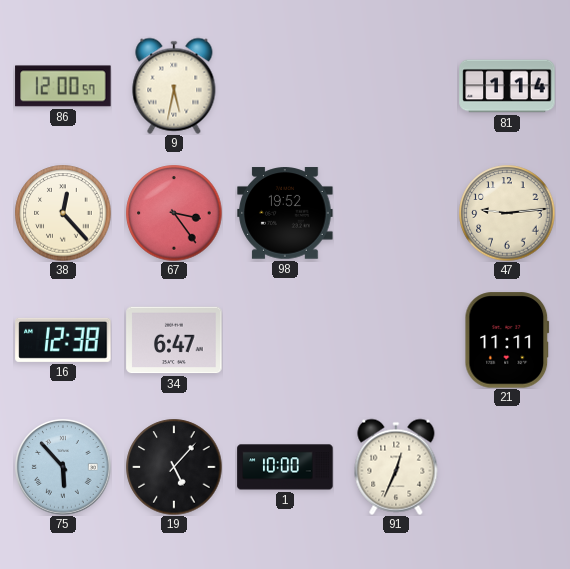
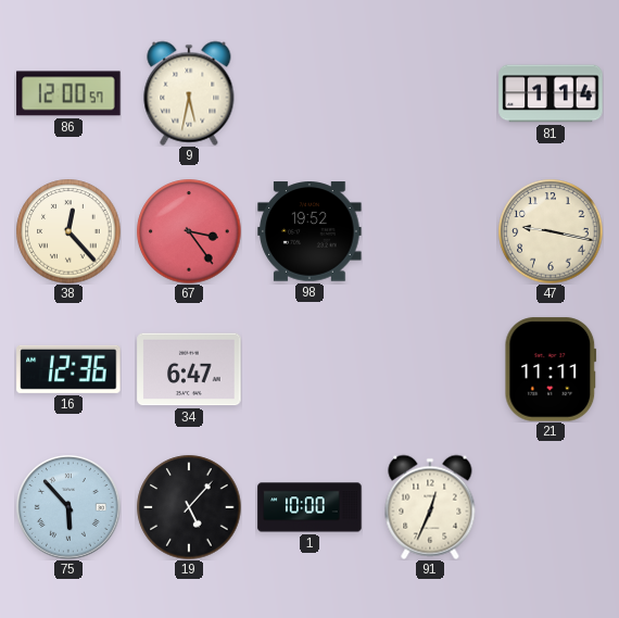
47: 9:14 -> 9:17
16: 12:38 -> 12:36
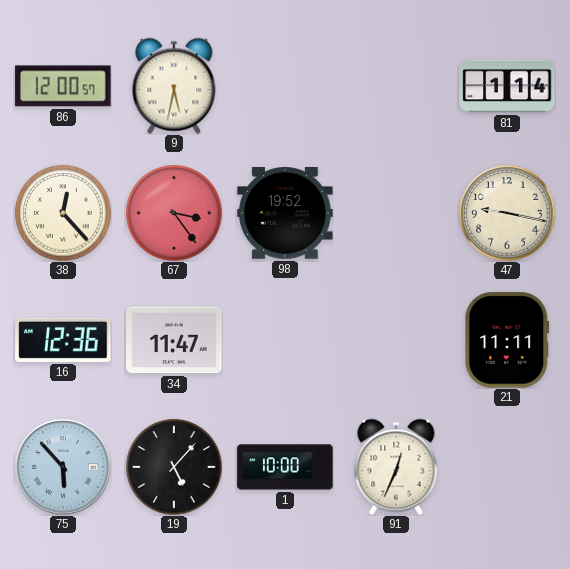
34: 6:47 -> 11:47
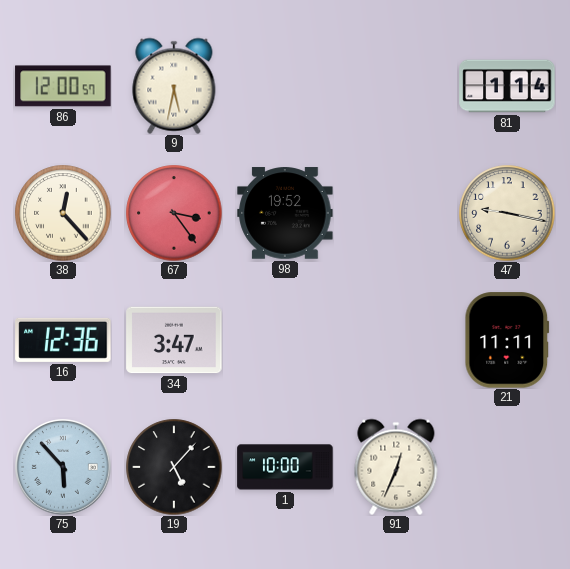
34: 11:47 -> 3:47
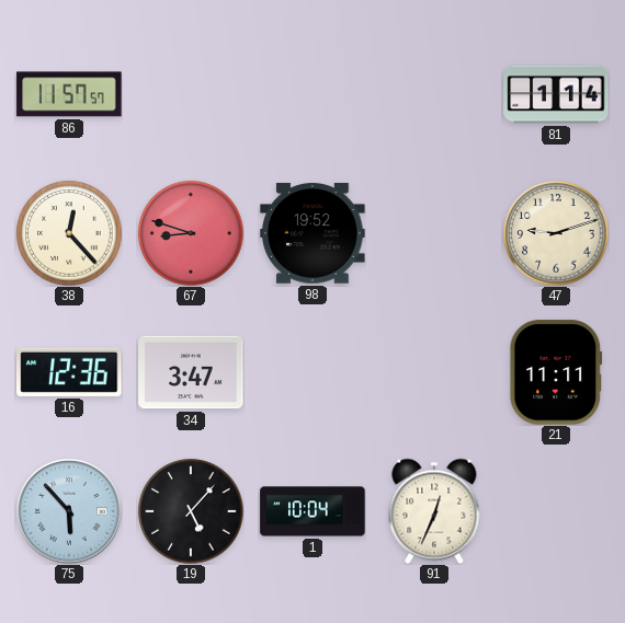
86: 12:00 -> 11:57
9: 5:32 -> none
67: 3:24 -> 8:48
47: 9:17 -> 9:12
1: 10:00 -> 10:04
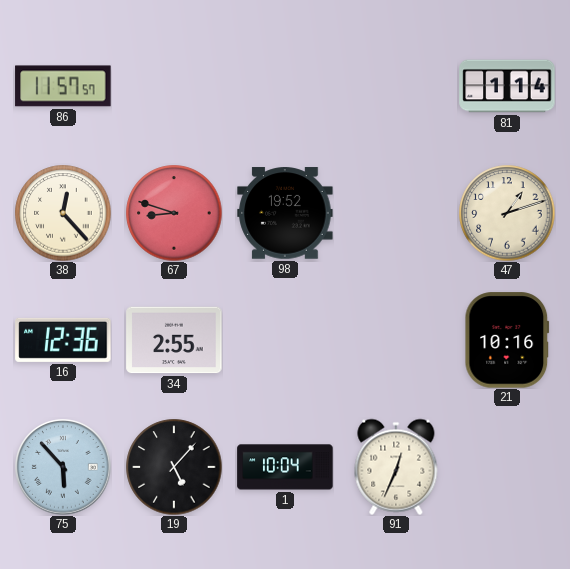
47: 9:12 -> 1:12
34: 3:47 -> 2:55
21: 11:11 -> 10:16
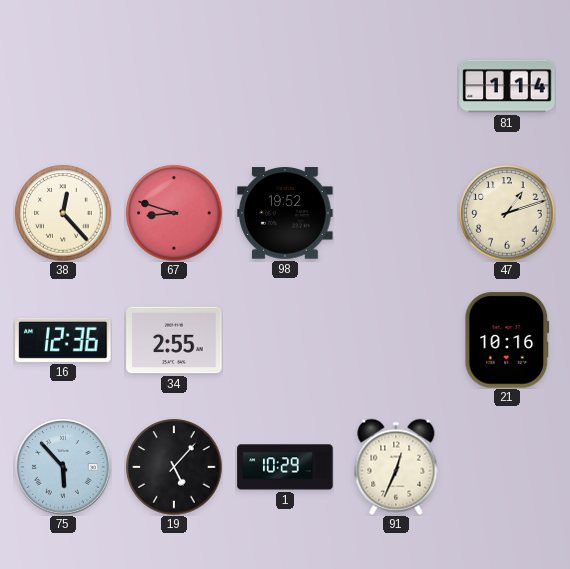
86: 11:57 -> none
1: 10:04 -> 10:29
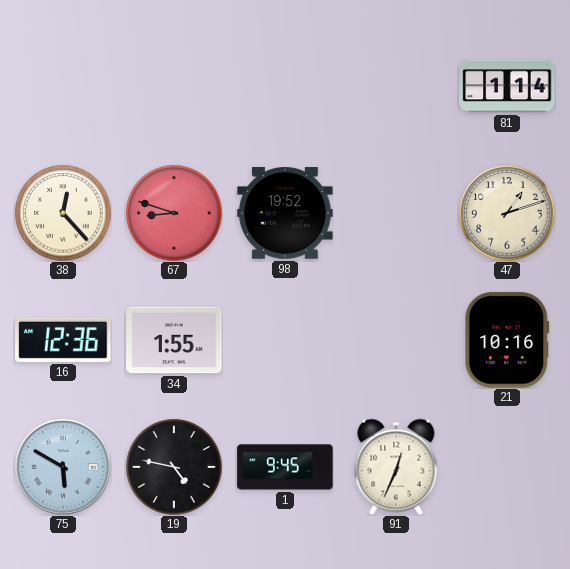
34: 2:55 -> 1:55
75: 5:53 -> 5:50
19: 5:07 -> 4:47
1: 10:29 -> 9:45
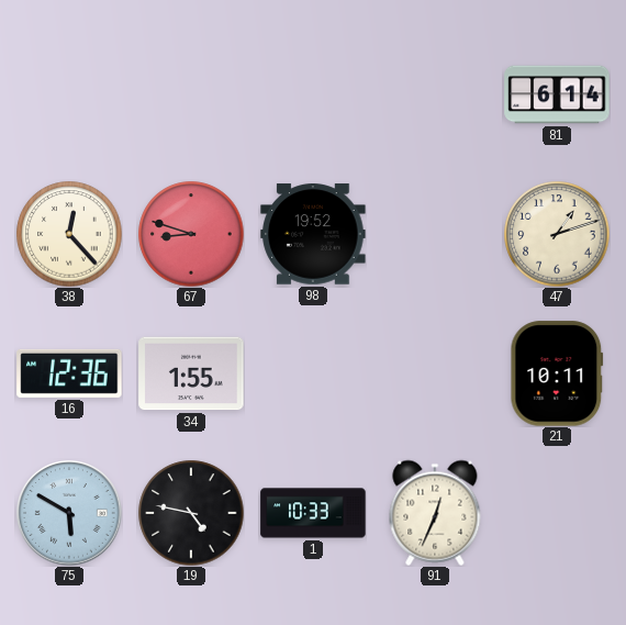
81: 1:14 -> 6:14
21: 10:16 -> 10:11
1: 9:45 -> 10:33
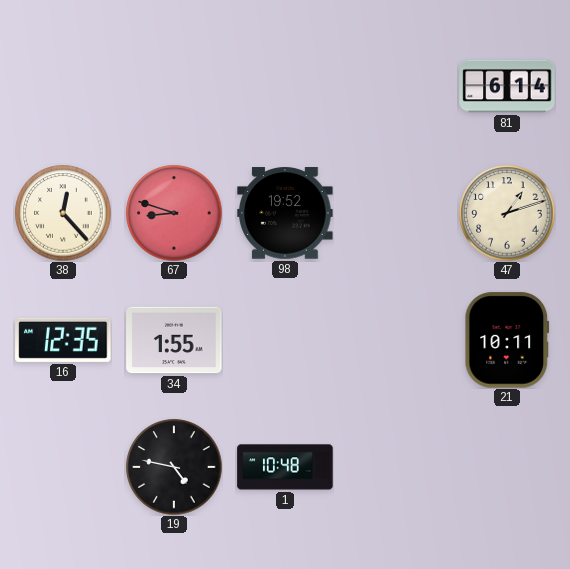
16: 12:36 -> 12:35
75: 5:50 -> none
1: 10:33 -> 10:48
91: 12:34 -> none
